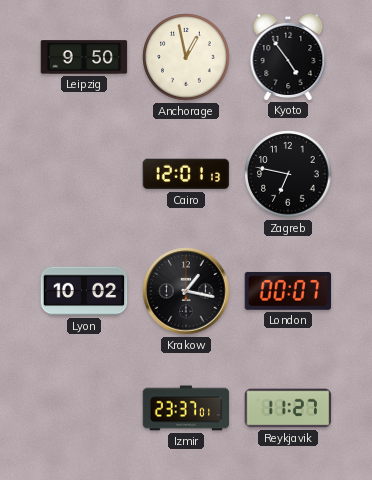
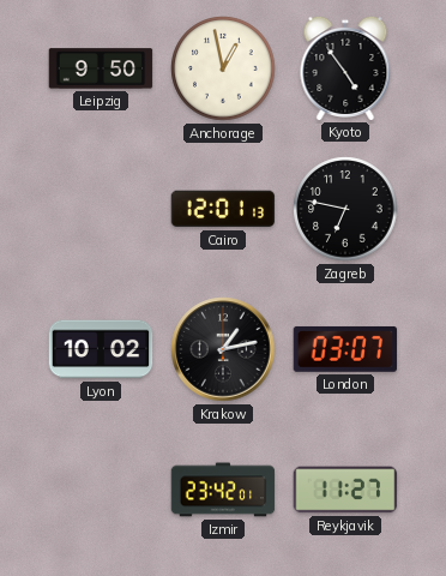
Krakow: 1:17 -> 1:13
London: 00:07 -> 03:07
Izmir: 23:37 -> 23:42
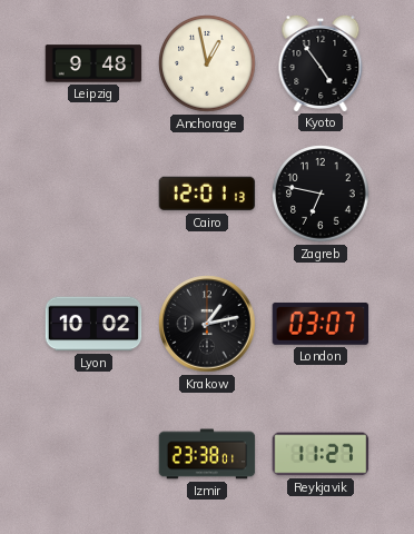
Leipzig: 9:50 -> 9:48
Izmir: 23:42 -> 23:38
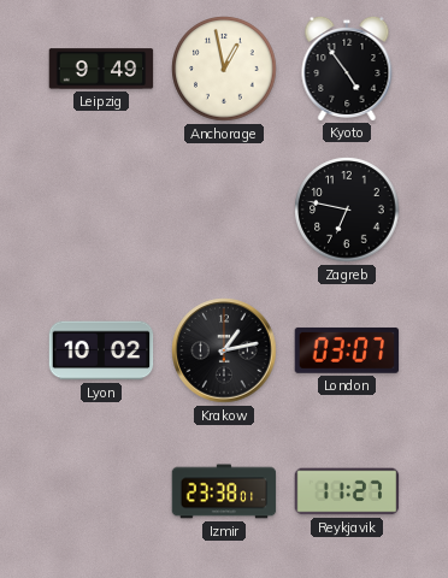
Leipzig: 9:48 -> 9:49
Cairo: 12:01 -> none
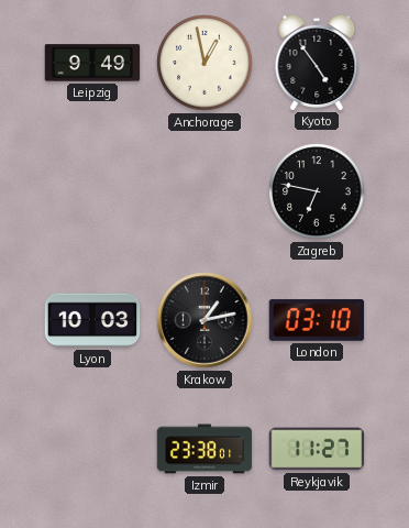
Lyon: 10:02 -> 10:03
London: 03:07 -> 03:10
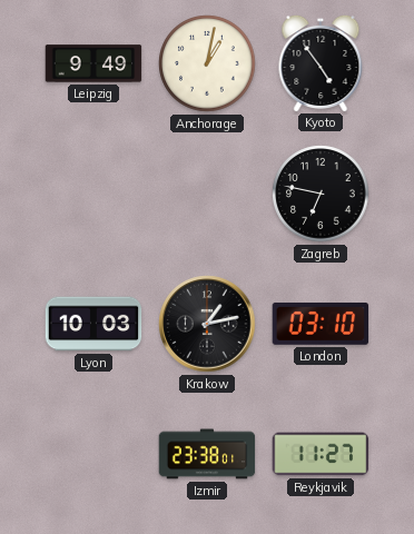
Anchorage: 12:58 -> 1:02
